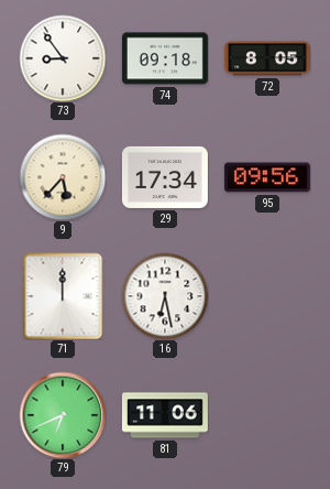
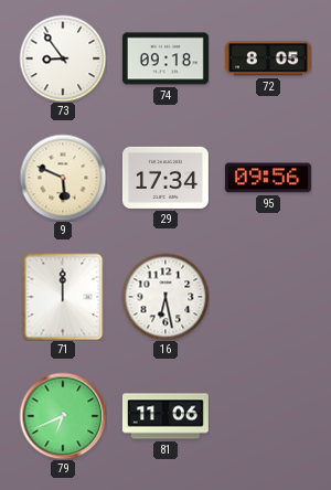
9: 5:37 -> 5:49
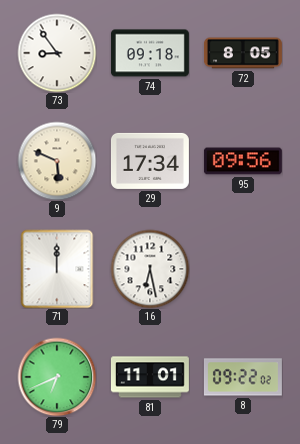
81: 11:06 -> 11:01
8: none -> 09:22
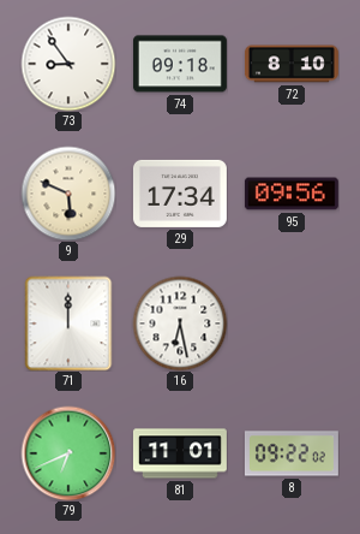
72: 8:05 -> 8:10
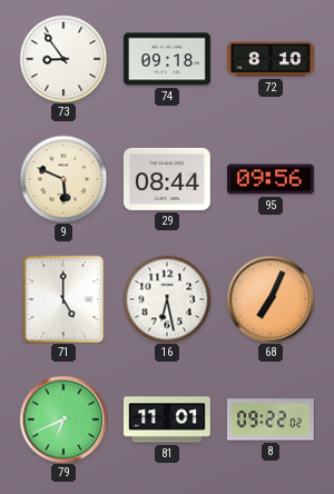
29: 17:34 -> 08:44
71: 12:00 -> 5:00
68: none -> 7:04
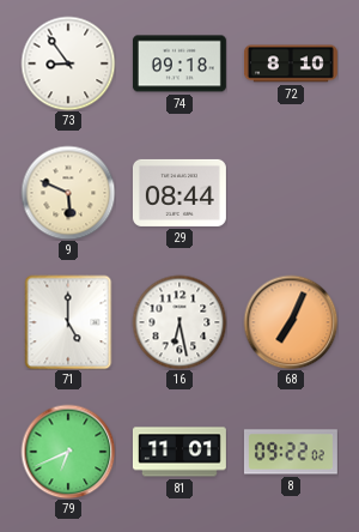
95: 09:56 -> none
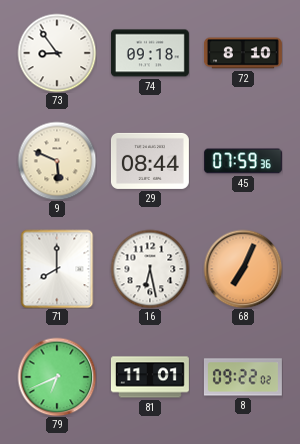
45: none -> 07:59
71: 5:00 -> 8:00
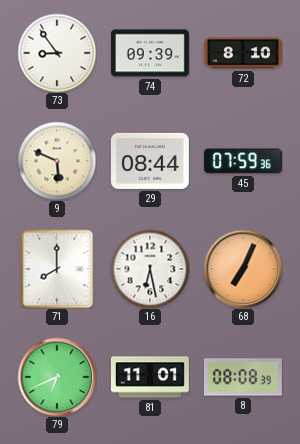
74: 09:18 -> 09:39
8: 09:22 -> 08:08
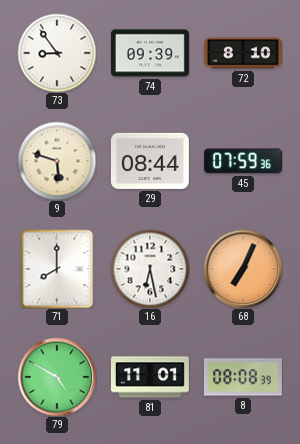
9: 5:49 -> 5:48
79: 6:41 -> 4:50
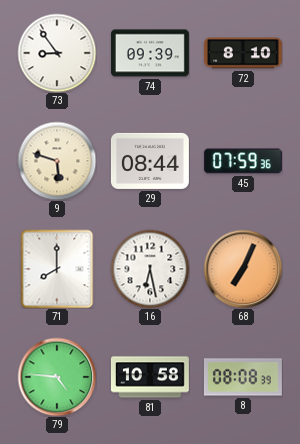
79: 4:50 -> 4:46
81: 11:01 -> 10:58
